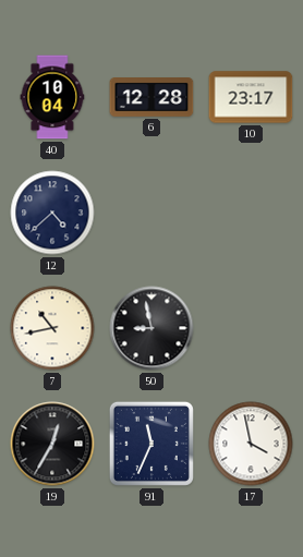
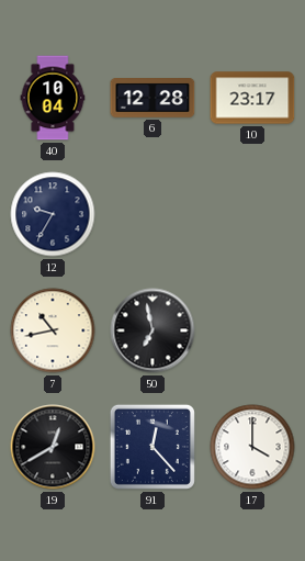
12: 4:38 -> 9:35
50: 8:58 -> 6:58
19: 12:35 -> 12:40
91: 11:34 -> 12:23
17: 3:58 -> 4:00
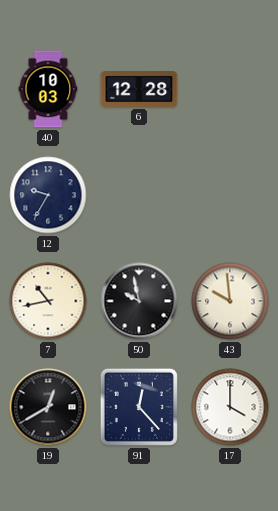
40: 10:04 -> 10:03
10: 23:17 -> none
50: 6:58 -> 9:58
43: none -> 9:59
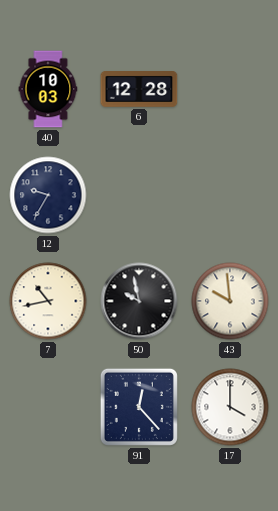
19: 12:40 -> none
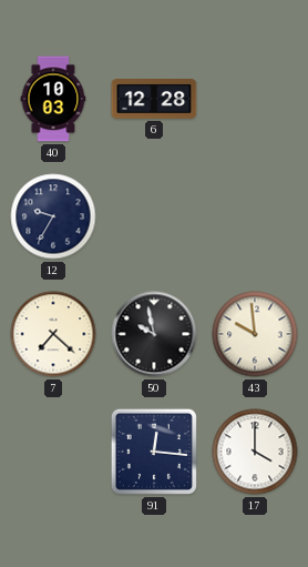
7: 10:43 -> 7:22
91: 12:23 -> 12:16
